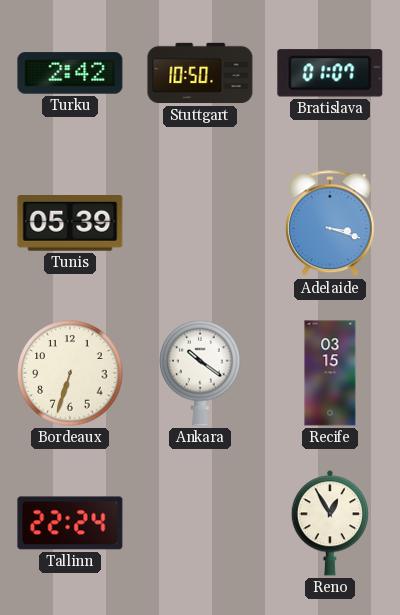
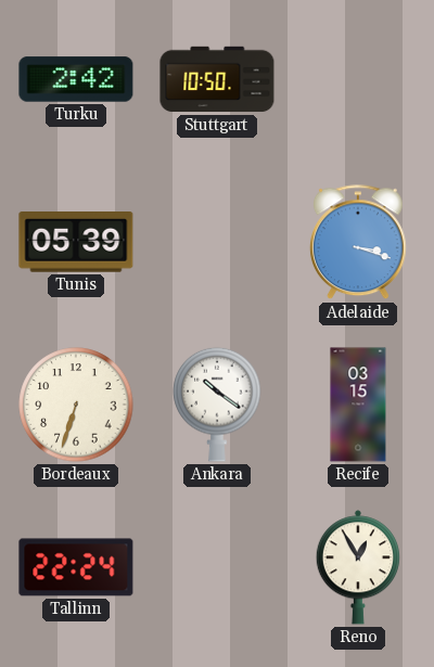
Bratislava: 01:07 -> none
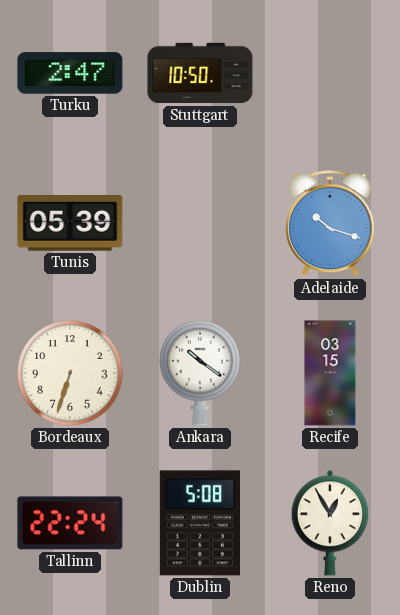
Turku: 2:42 -> 2:47
Adelaide: 3:18 -> 10:18
Dublin: none -> 5:08
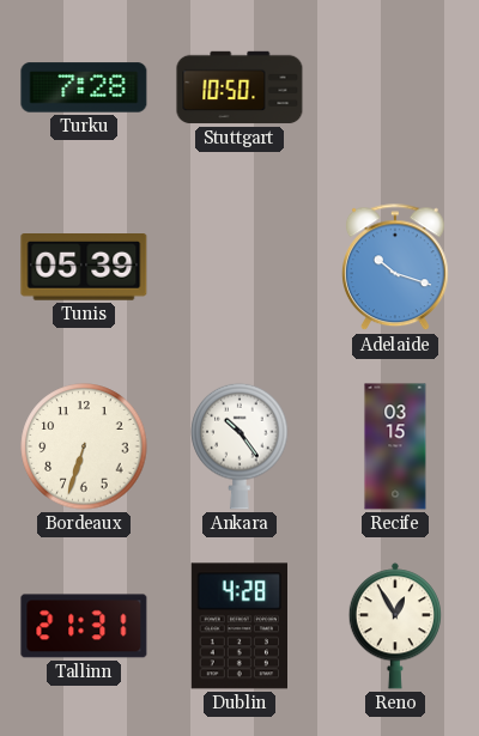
Turku: 2:47 -> 7:28
Ankara: 10:21 -> 10:24
Tallinn: 22:24 -> 21:31
Dublin: 5:08 -> 4:28
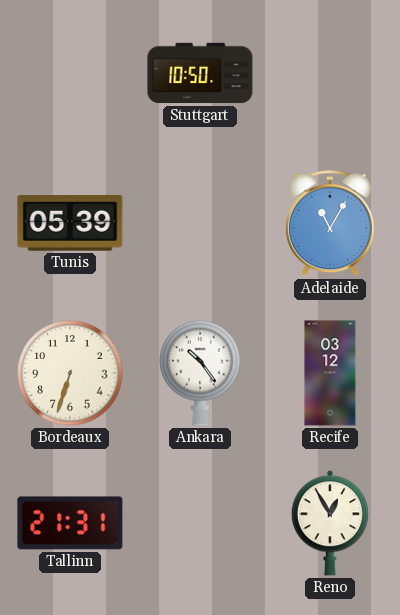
Turku: 7:28 -> none
Adelaide: 10:18 -> 11:05
Recife: 03:15 -> 03:12
Dublin: 4:28 -> none
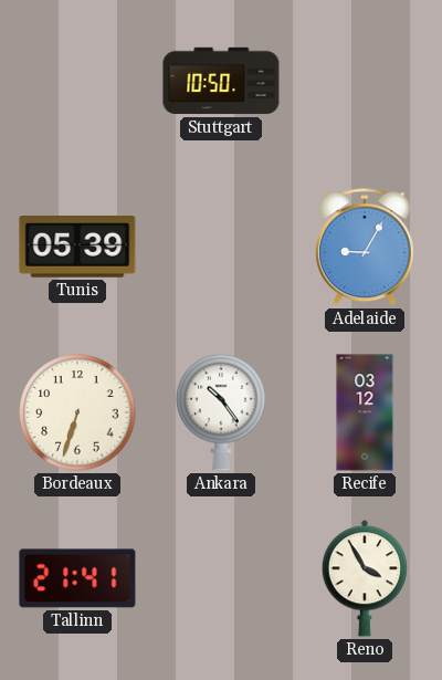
Adelaide: 11:05 -> 9:05
Tallinn: 21:31 -> 21:41
Reno: 12:55 -> 3:55
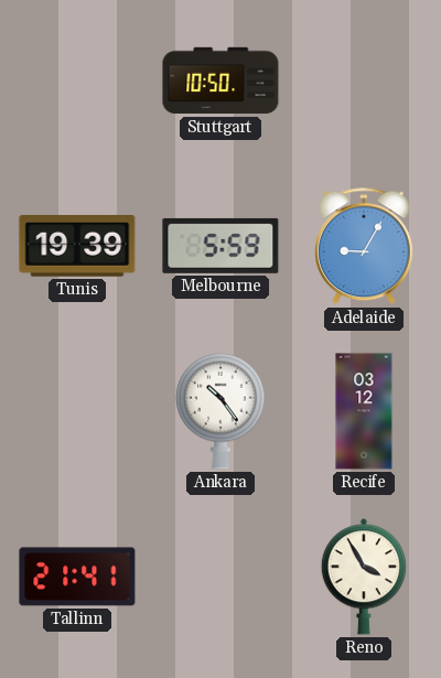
Tunis: 05:39 -> 19:39
Melbourne: none -> 5:59
Bordeaux: 6:33 -> none
